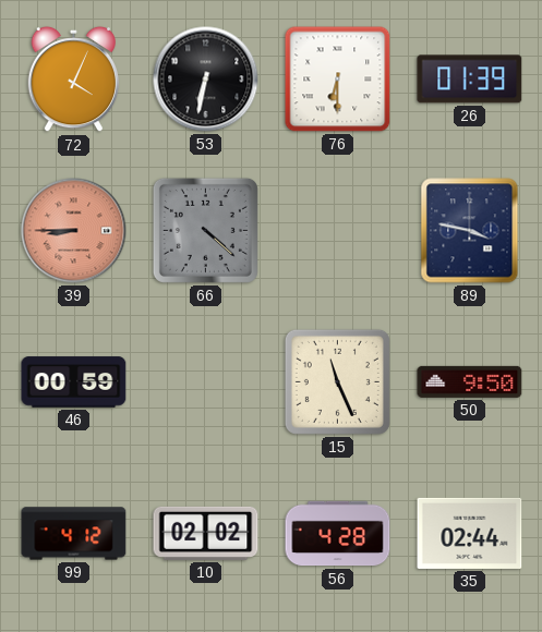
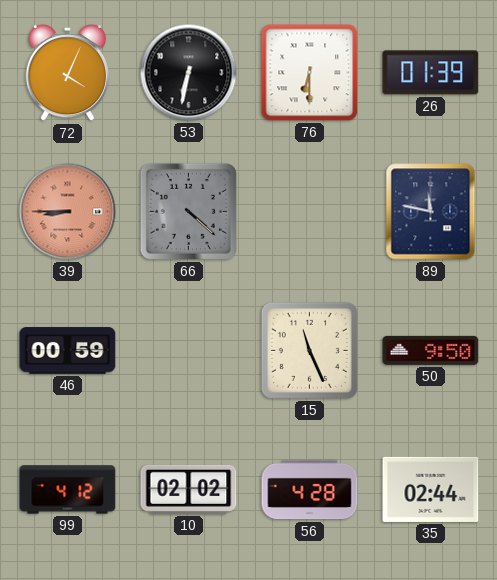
89: 3:47 -> 11:47
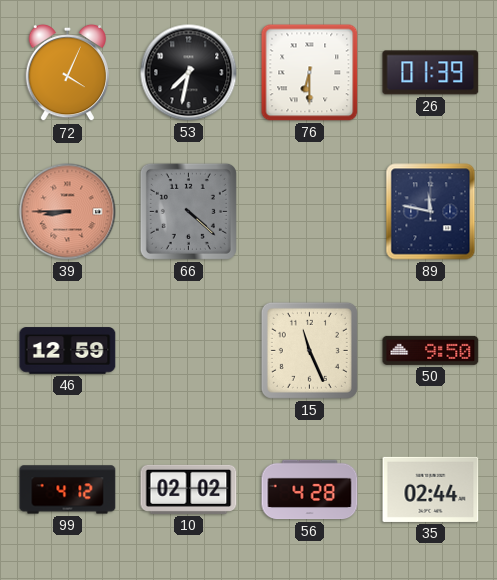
53: 6:32 -> 7:32
46: 00:59 -> 12:59
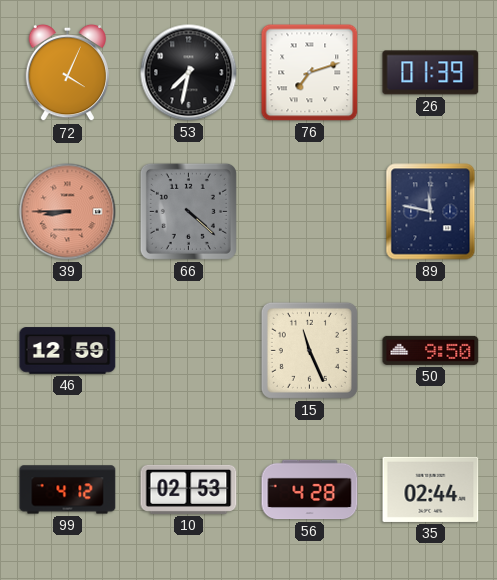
76: 6:30 -> 7:12
10: 02:02 -> 02:53
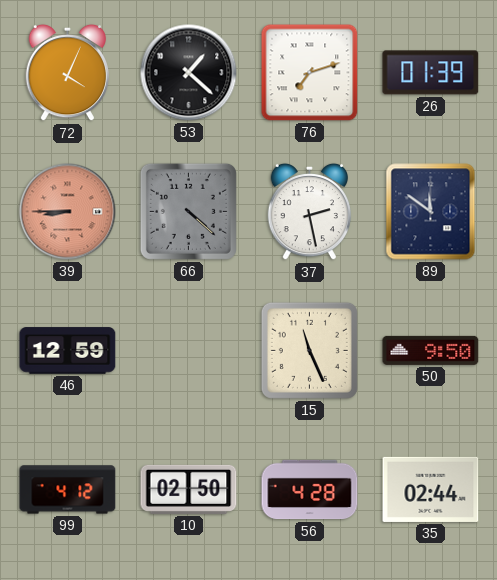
53: 7:32 -> 1:22
37: none -> 2:28
89: 11:47 -> 11:51
10: 02:53 -> 02:50
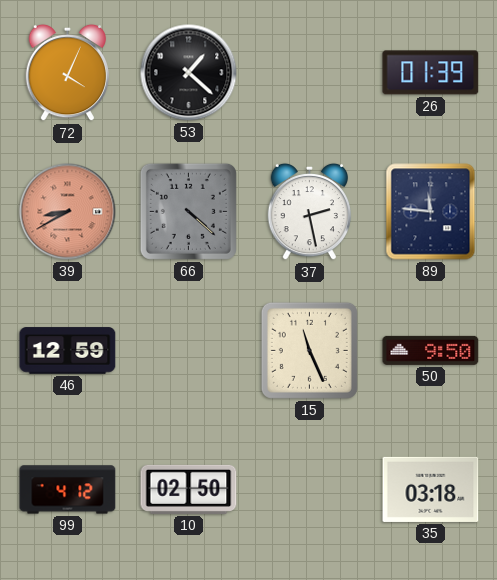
76: 7:12 -> none
39: 8:45 -> 8:40
89: 11:51 -> 11:46
56: 4:28 -> none
35: 02:44 -> 03:18
